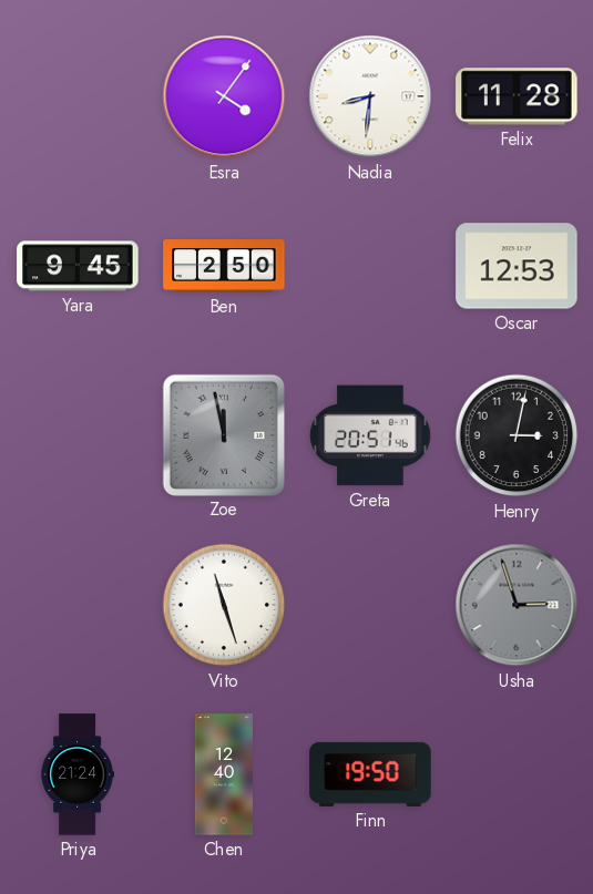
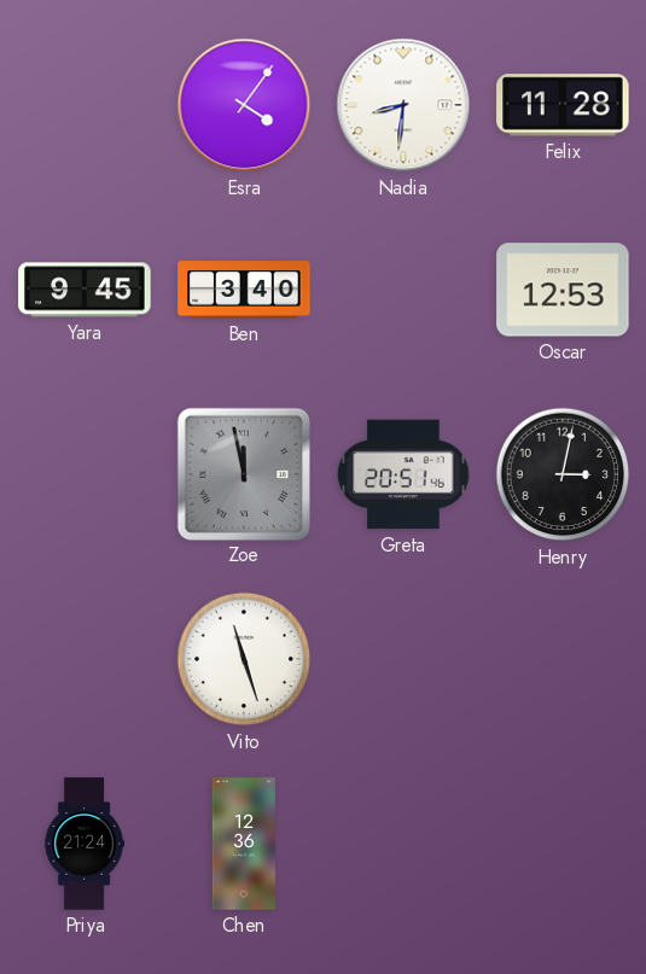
Ben: 2:50 -> 3:40
Usha: 2:57 -> none
Chen: 12:40 -> 12:36
Finn: 19:50 -> none
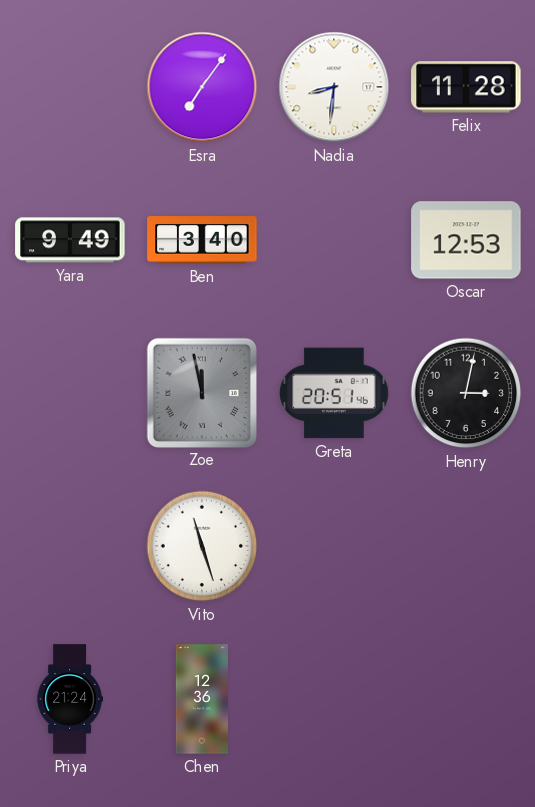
Esra: 4:06 -> 7:06
Yara: 9:45 -> 9:49
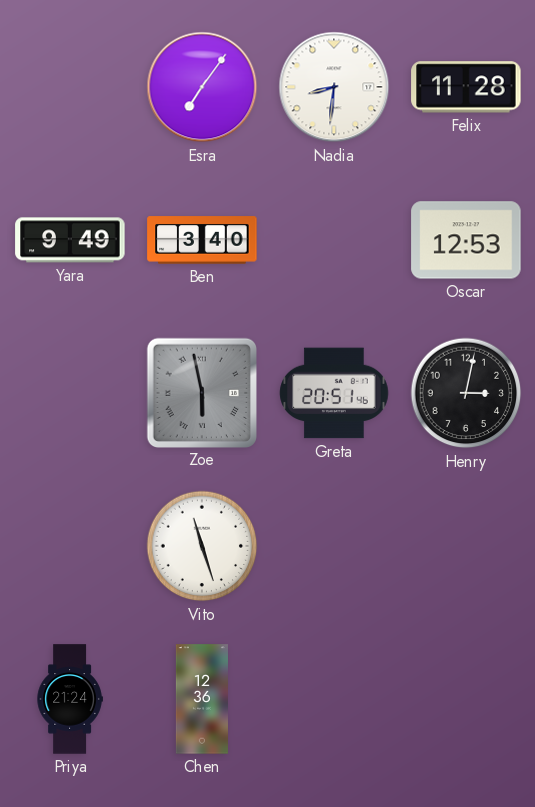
Zoe: 11:58 -> 5:58
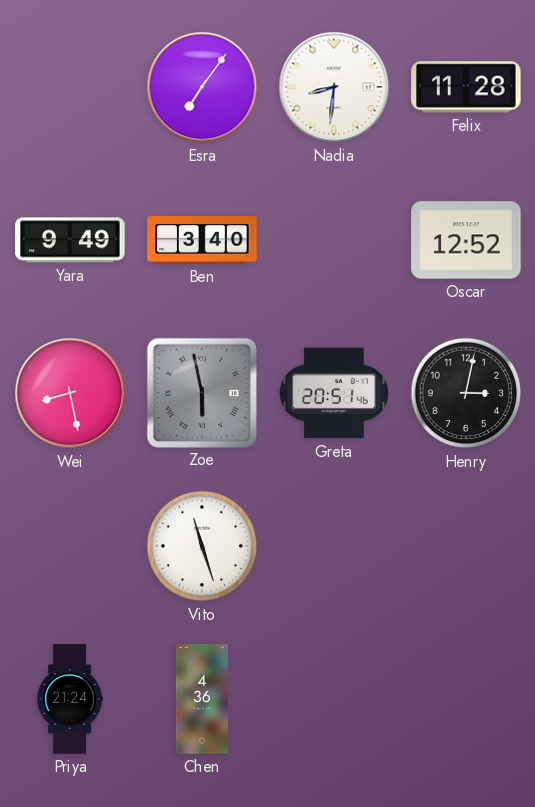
Oscar: 12:53 -> 12:52
Wei: none -> 8:28
Chen: 12:36 -> 4:36
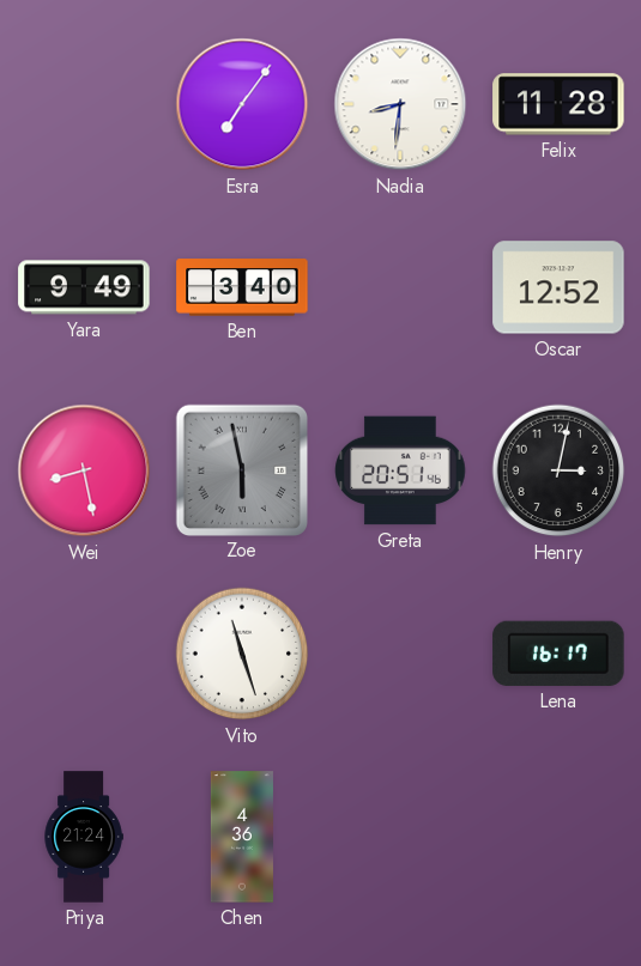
Lena: none -> 16:17
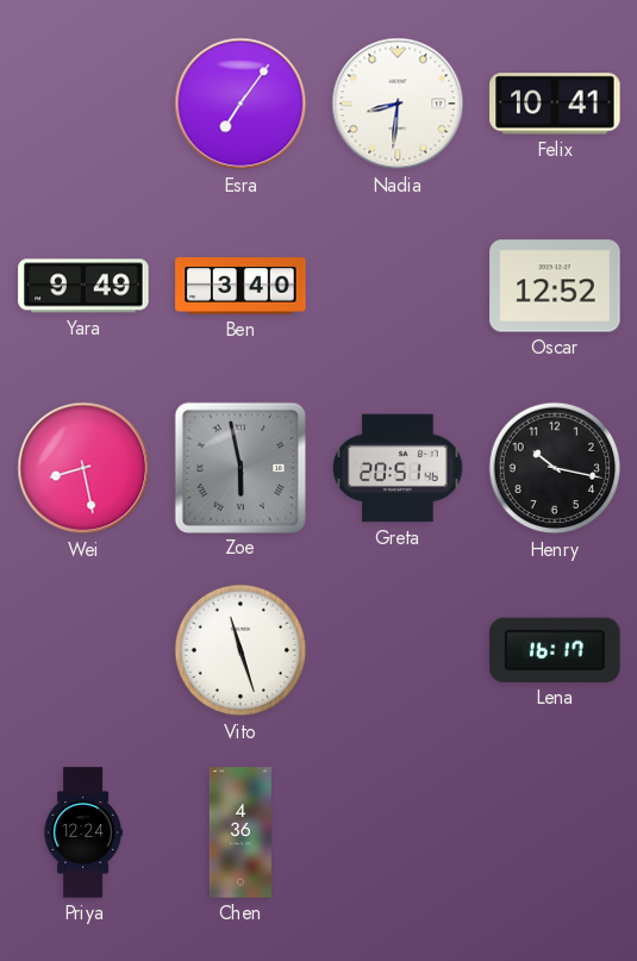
Felix: 11:28 -> 10:41
Henry: 3:02 -> 10:17
Priya: 21:24 -> 12:24
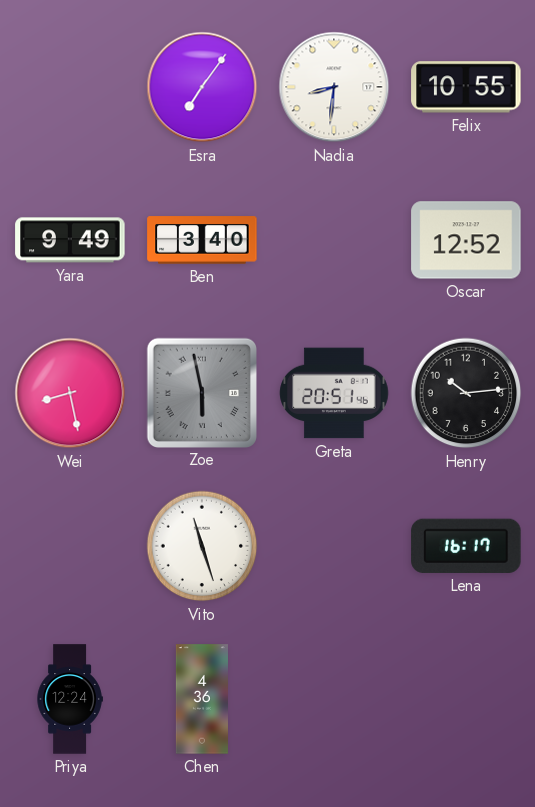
Felix: 10:41 -> 10:55
Henry: 10:17 -> 10:14
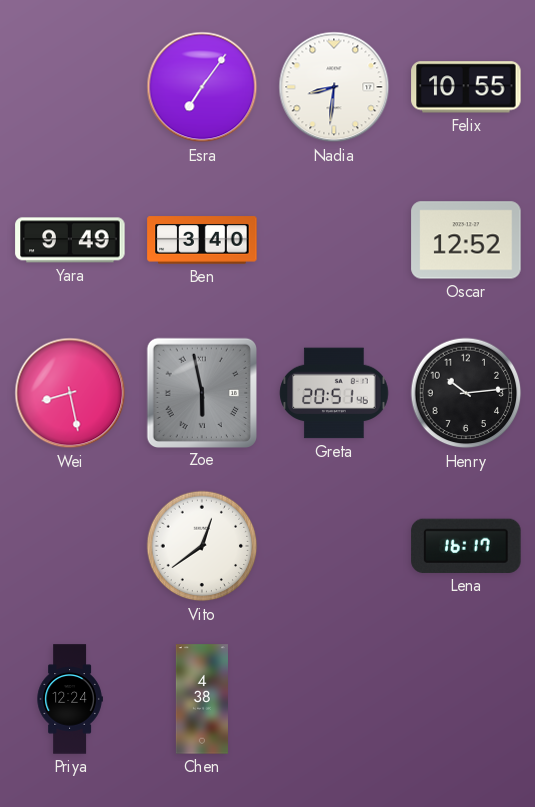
Vito: 11:27 -> 12:39
Chen: 4:36 -> 4:38
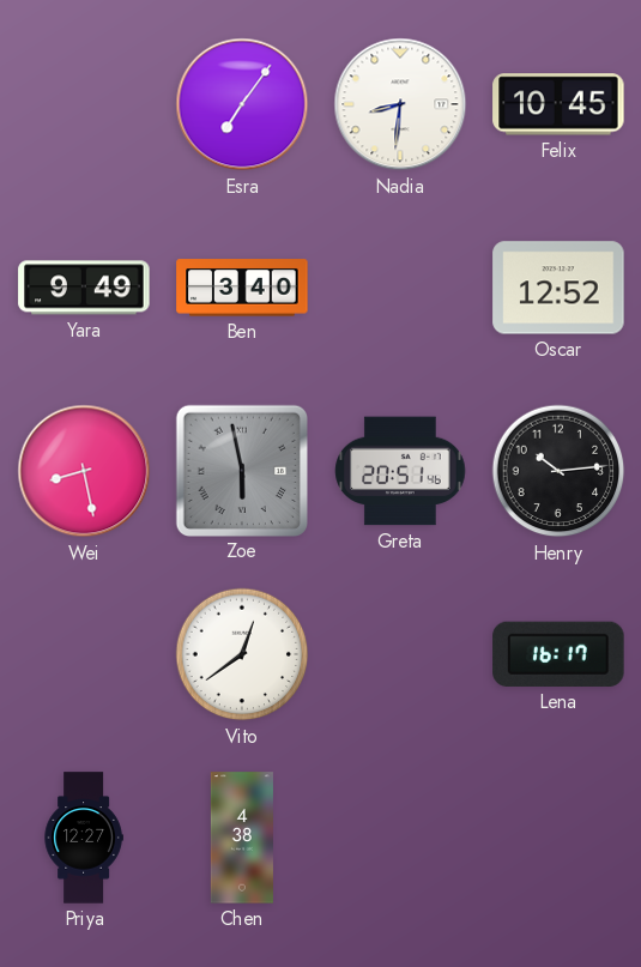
Felix: 10:55 -> 10:45
Priya: 12:24 -> 12:27
